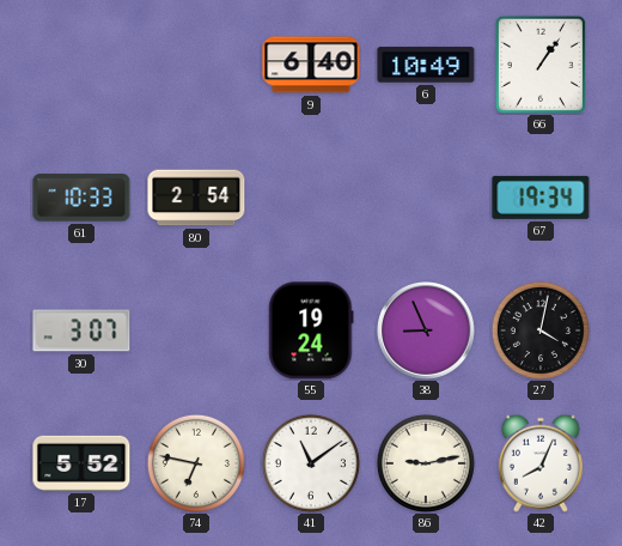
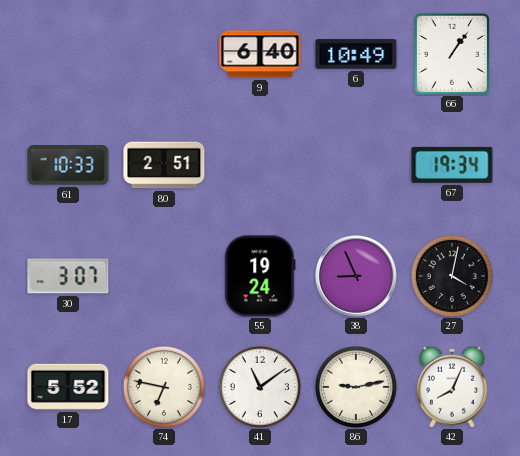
80: 2:54 -> 2:51
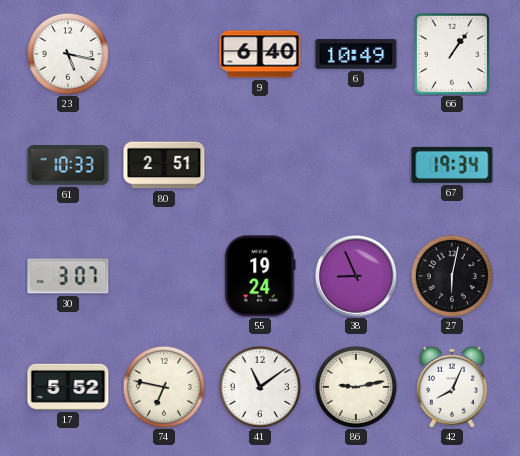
23: none -> 5:17
27: 4:02 -> 6:02
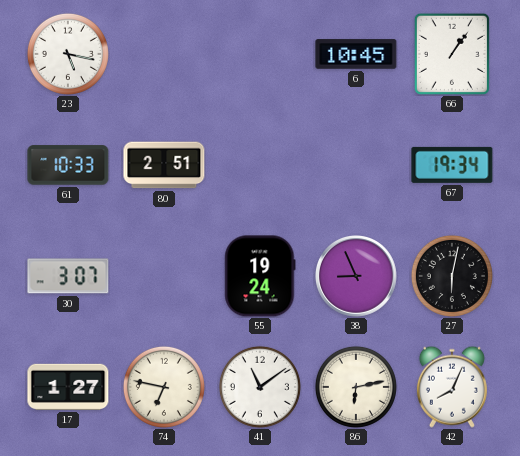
9: 6:40 -> none
6: 10:49 -> 10:45
17: 5:52 -> 1:27
86: 9:13 -> 6:13
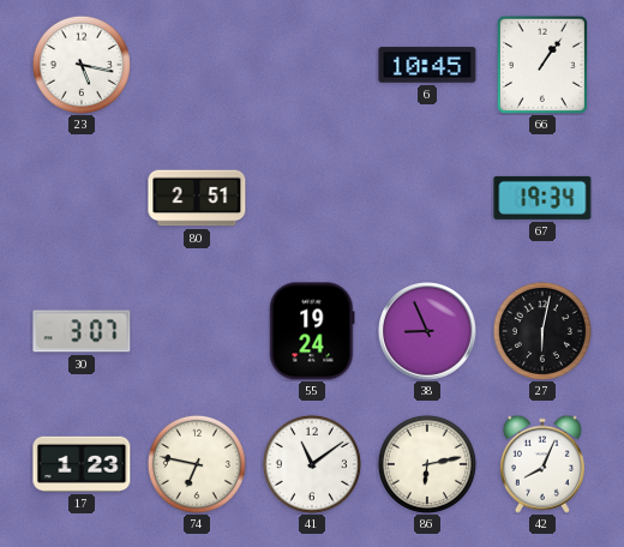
61: 10:33 -> none
17: 1:27 -> 1:23
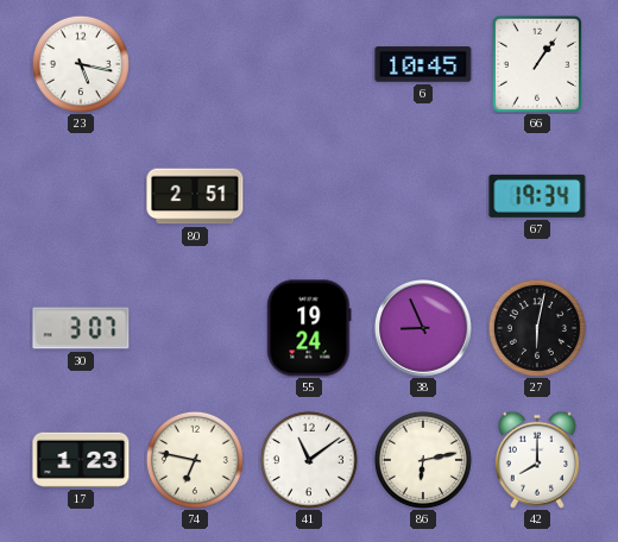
42: 8:04 -> 8:00
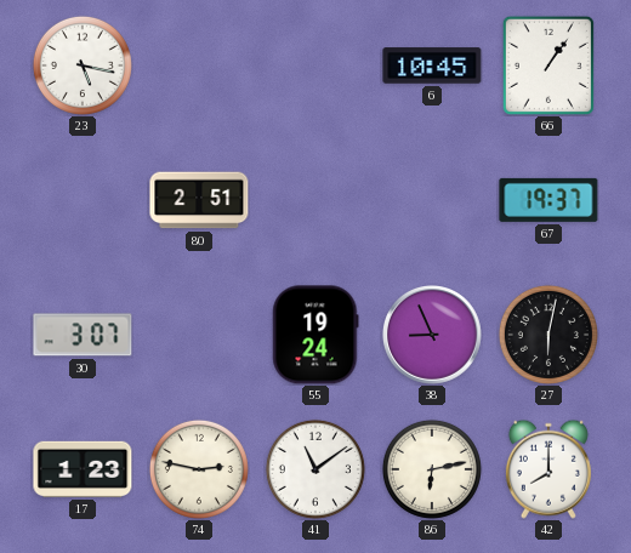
67: 19:34 -> 19:37
74: 6:47 -> 2:47
